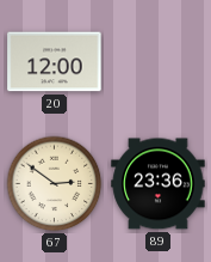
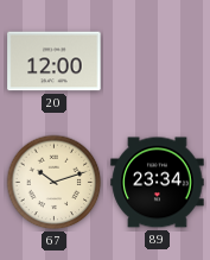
67: 2:51 -> 10:12
89: 23:36 -> 23:34
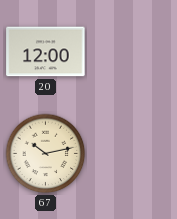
67: 10:12 -> 10:13
89: 23:34 -> none
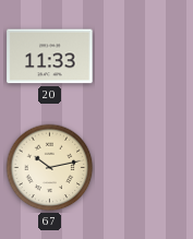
20: 12:00 -> 11:33
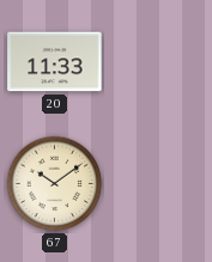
67: 10:13 -> 10:09
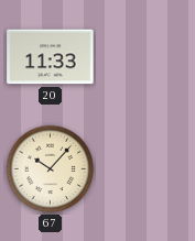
67: 10:09 -> 10:07
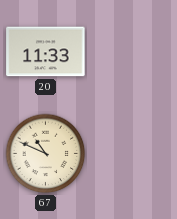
67: 10:07 -> 10:49
